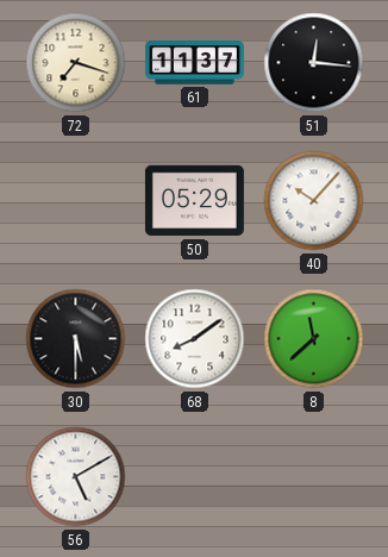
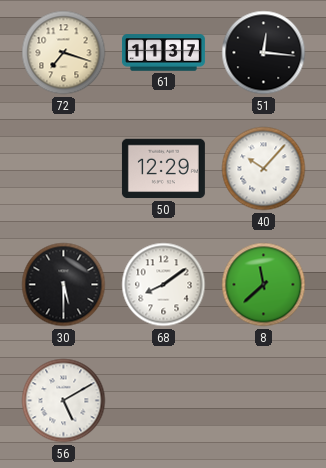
50: 05:29 -> 12:29
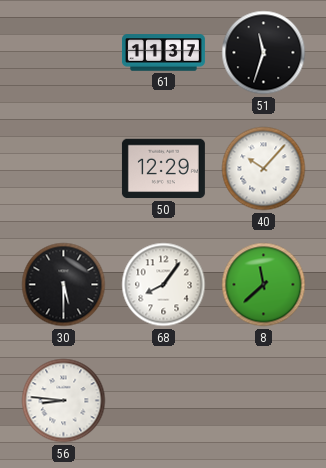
72: 7:18 -> none
51: 12:16 -> 11:33
68: 8:09 -> 8:06
56: 5:10 -> 8:46
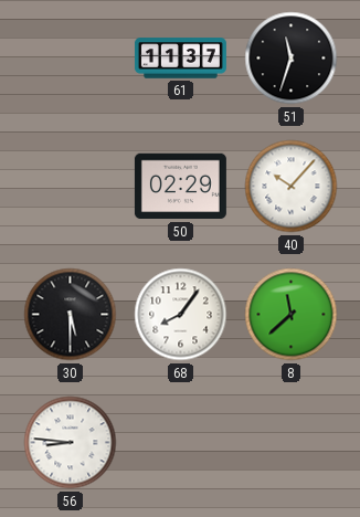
50: 12:29 -> 02:29
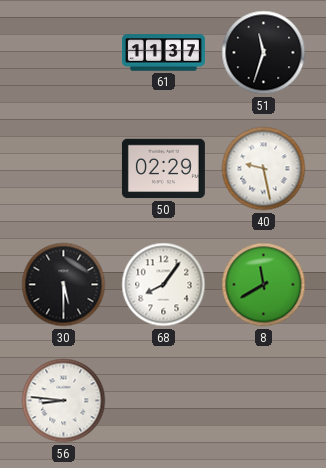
40: 10:07 -> 9:28
8: 11:38 -> 11:40
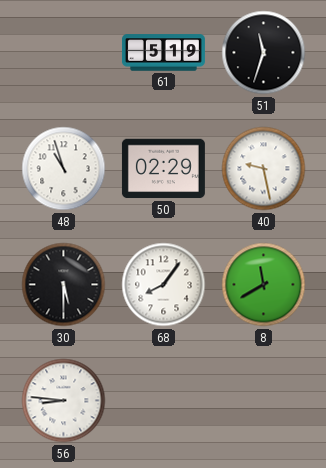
61: 11:37 -> 5:19
48: none -> 10:57
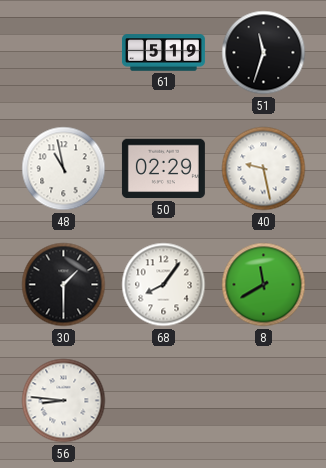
48: 10:57 -> 10:58
30: 5:30 -> 1:30
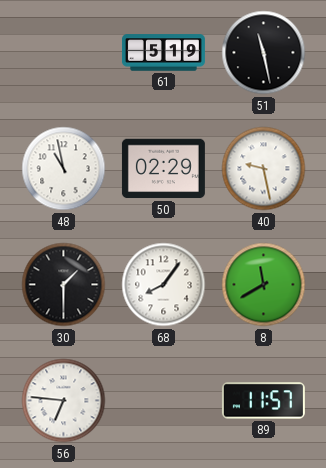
51: 11:33 -> 11:28
56: 8:46 -> 6:46
89: none -> 11:57
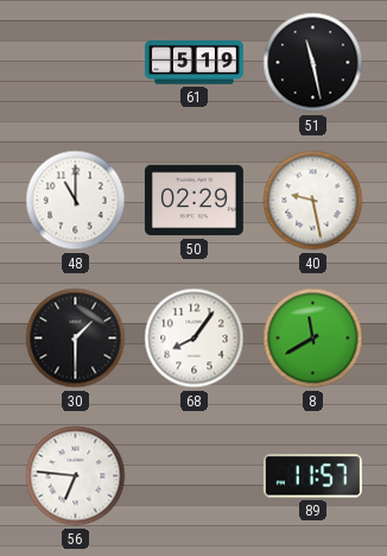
48: 10:58 -> 11:00
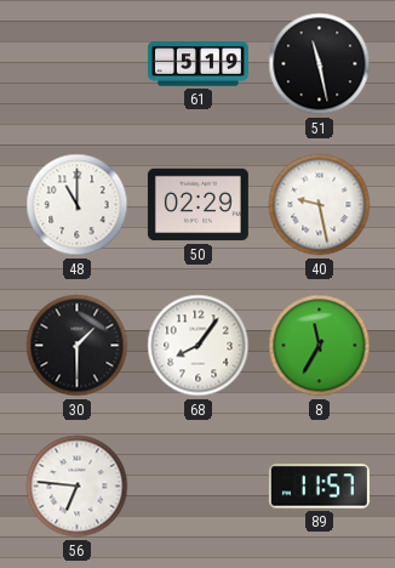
8: 11:40 -> 11:35
